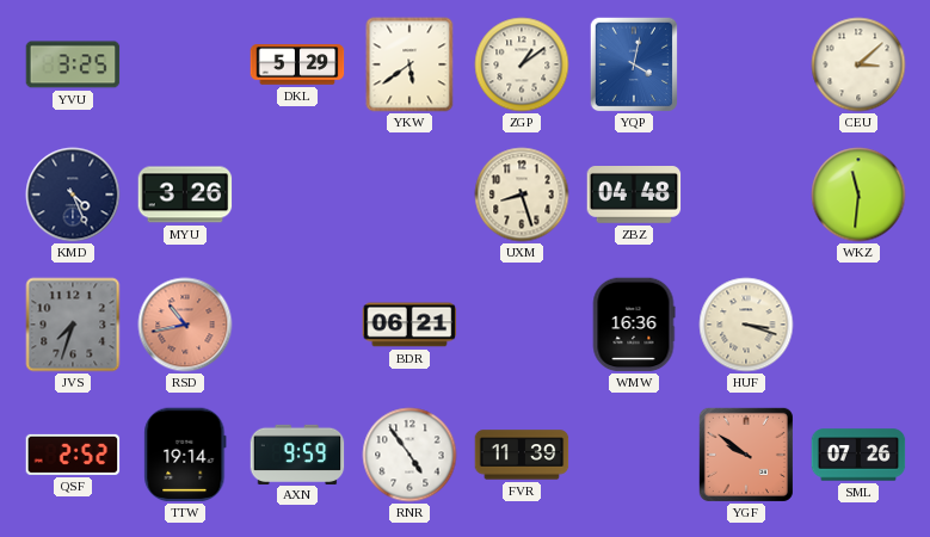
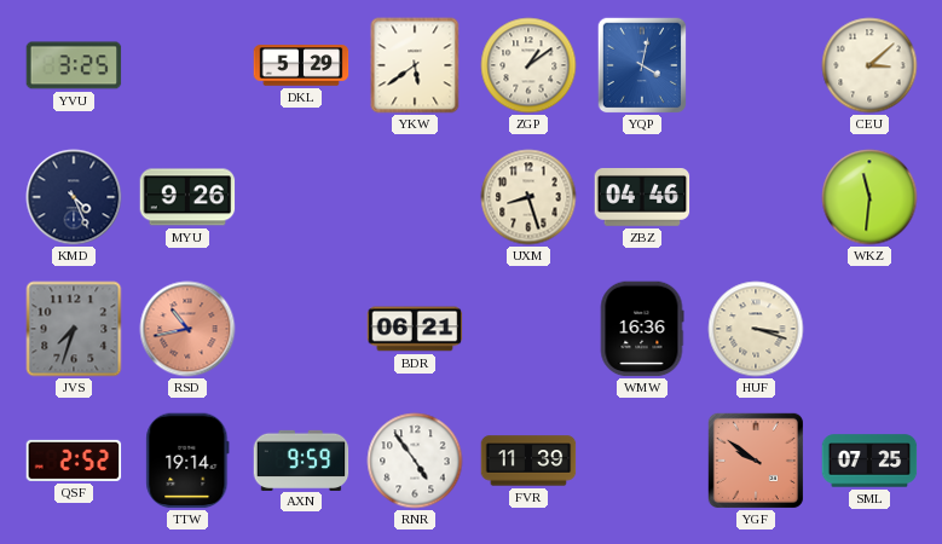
MYU: 3:26 -> 9:26
ZBZ: 04:48 -> 04:46
SML: 07:26 -> 07:25
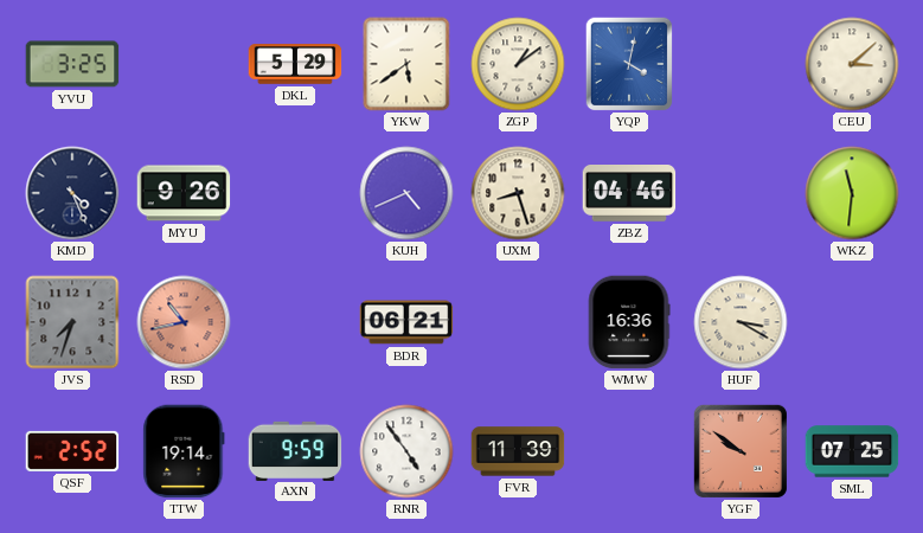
KUH: none -> 4:41
HUF: 3:18 -> 3:20
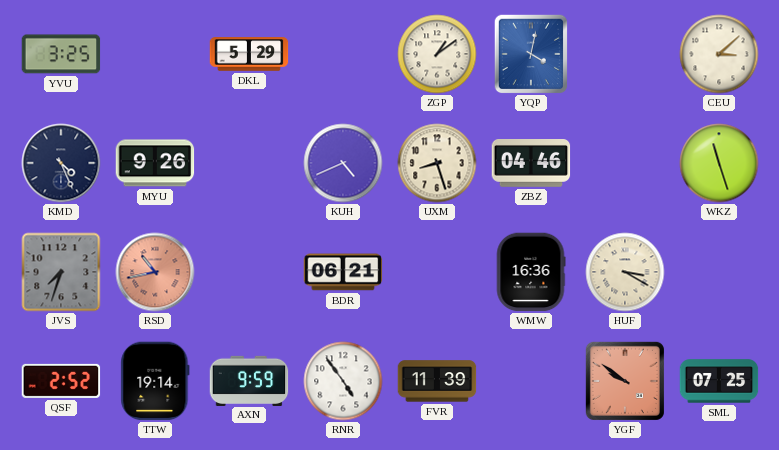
YKW: 5:39 -> none
WKZ: 11:31 -> 11:27
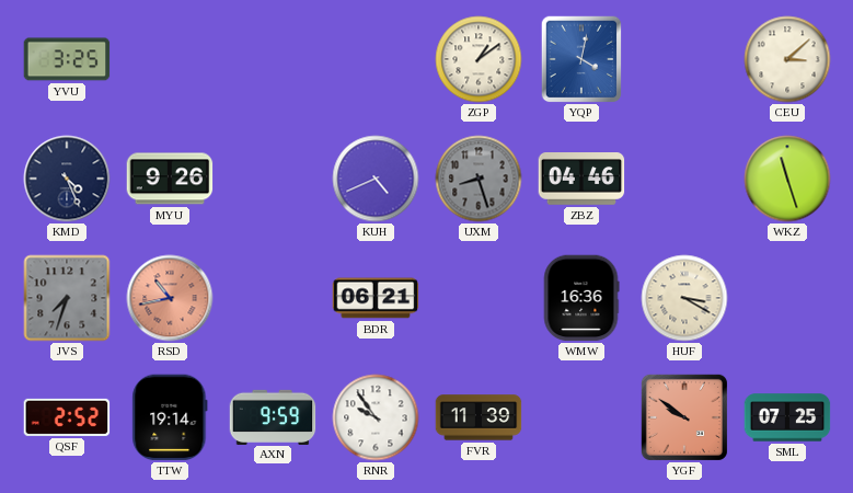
DKL: 5:29 -> none
UXM dial: cream -> grey
RNR: 4:54 -> 9:54
